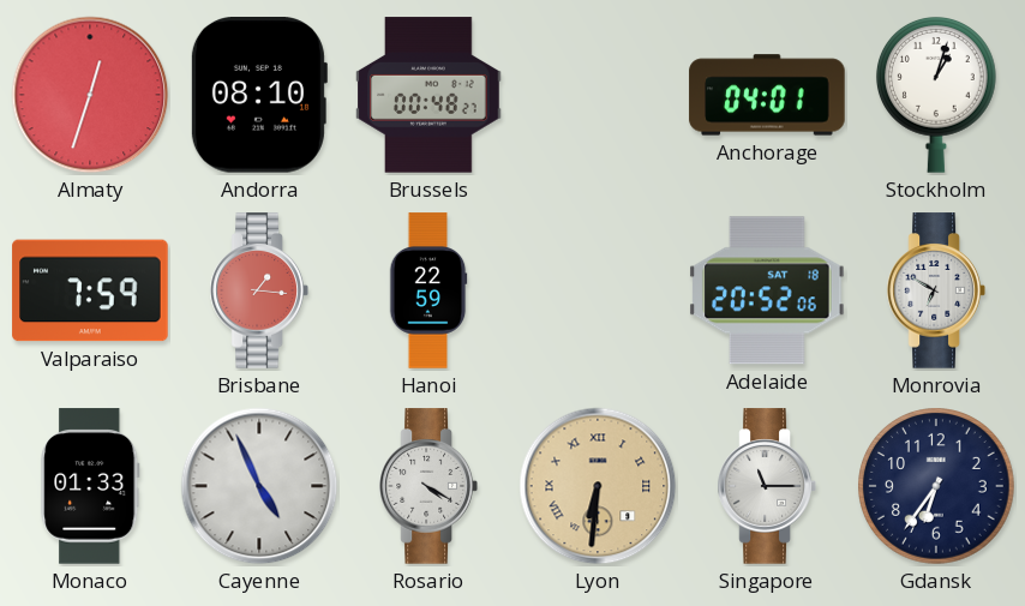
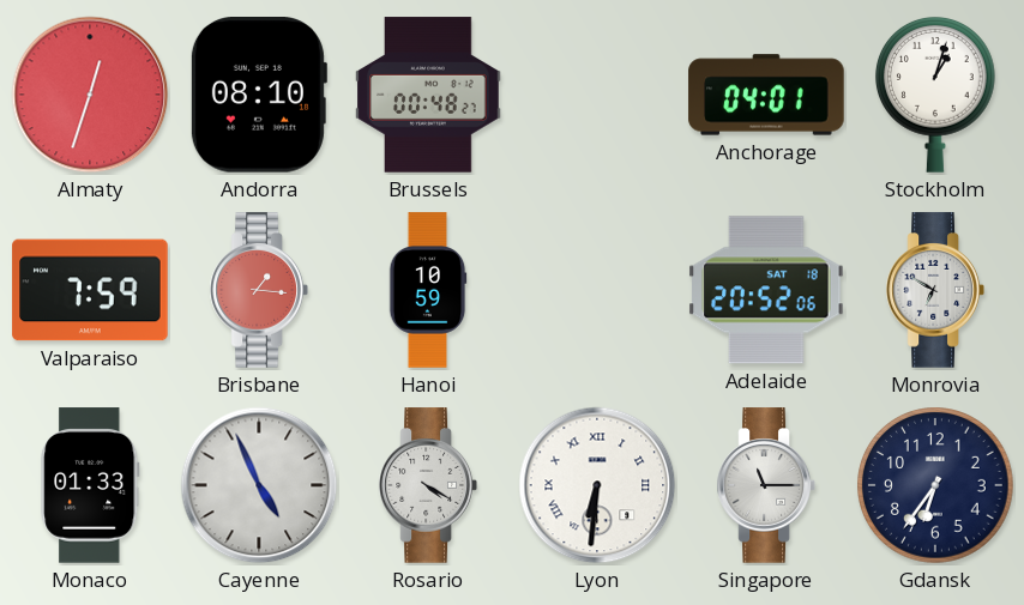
Hanoi: 22:59 -> 10:59
Lyon dial: champagne -> white
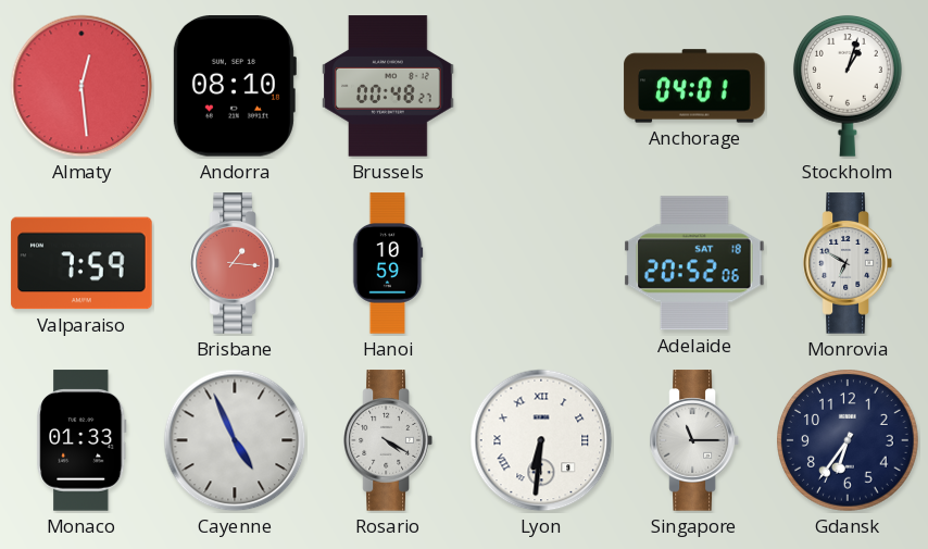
Almaty: 12:33 -> 12:29
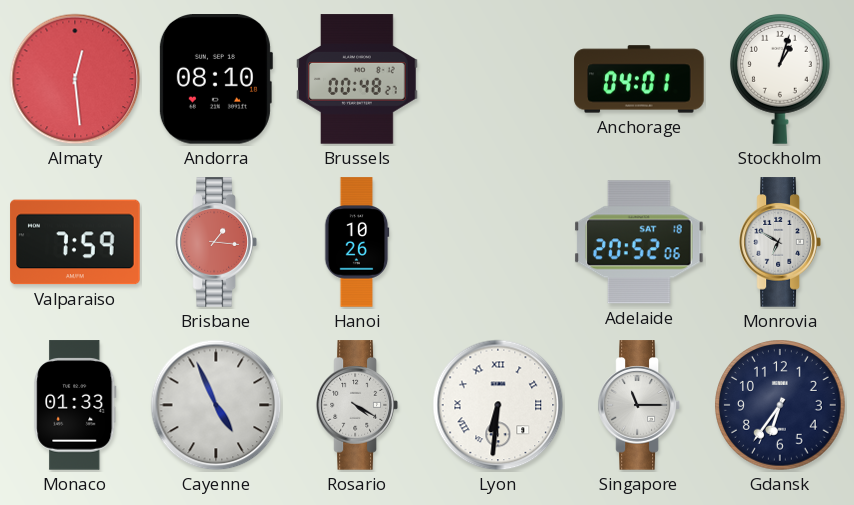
Hanoi: 10:59 -> 10:26
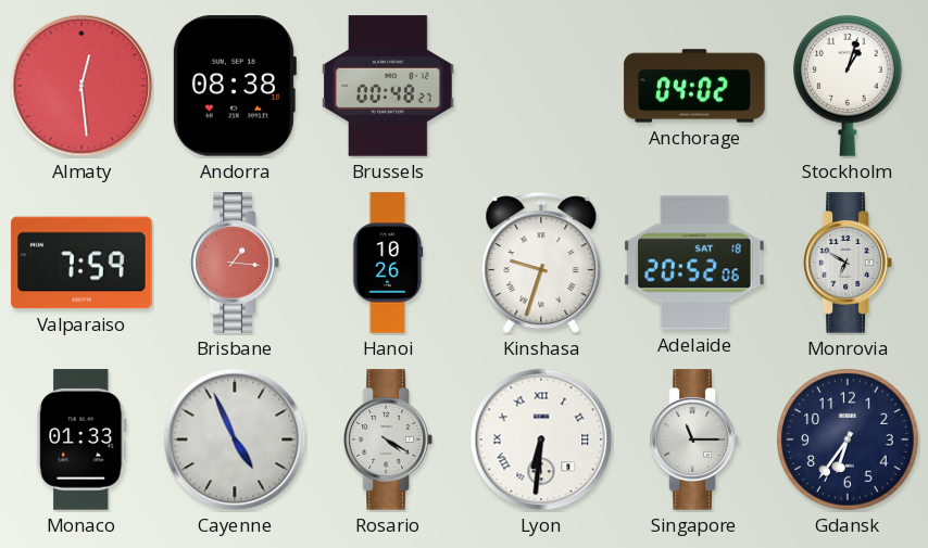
Andorra: 08:10 -> 08:38
Anchorage: 04:01 -> 04:02
Kinshasa: none -> 9:33
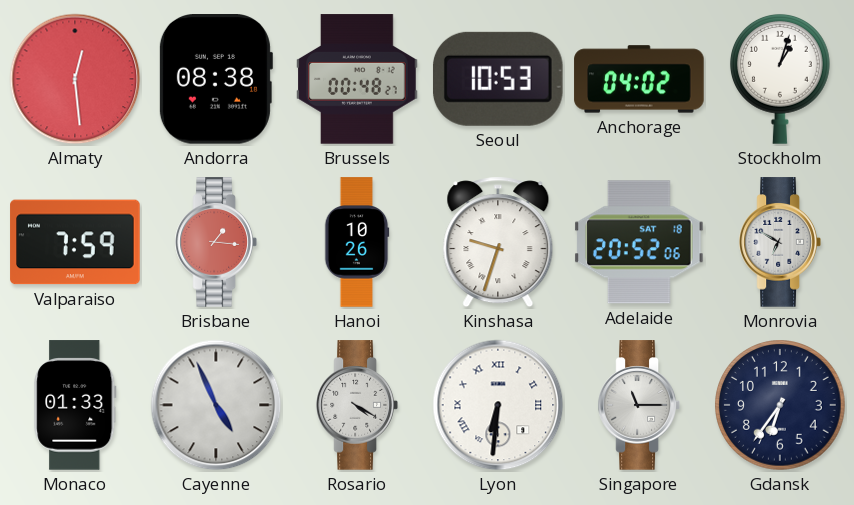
Seoul: none -> 10:53
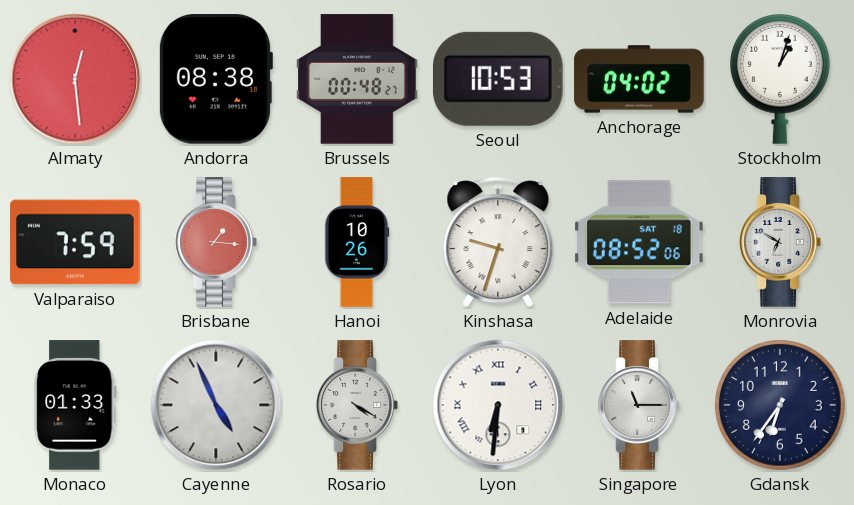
Adelaide: 20:52 -> 08:52
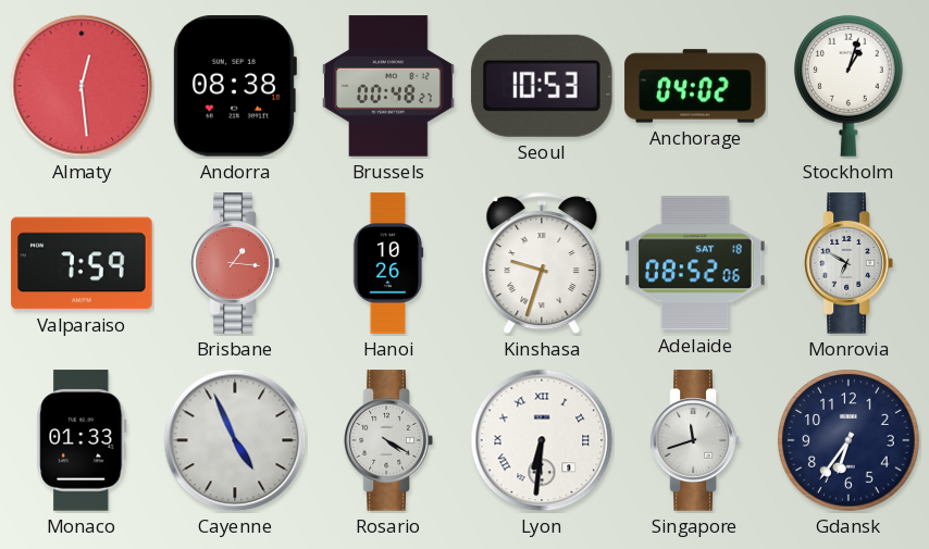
Singapore: 11:15 -> 11:42
